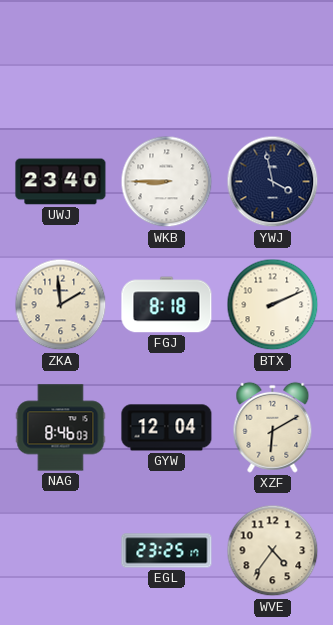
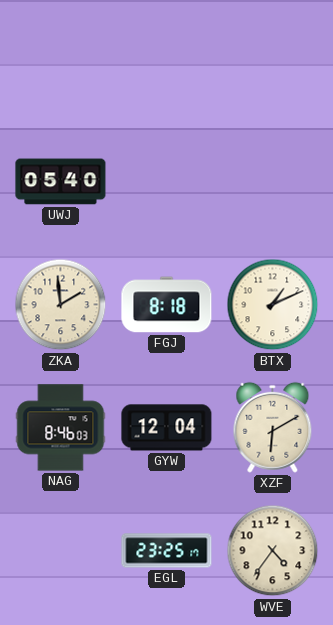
UWJ: 23:40 -> 05:40
WKB: 8:45 -> none
YWJ: 3:58 -> none
BTX: 2:11 -> 1:11
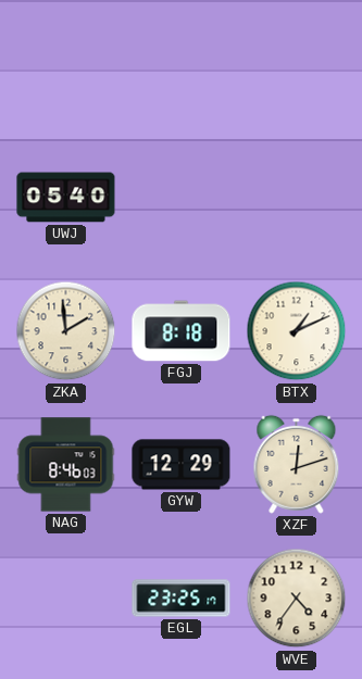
GYW: 12:04 -> 12:29
XZF: 6:10 -> 12:12
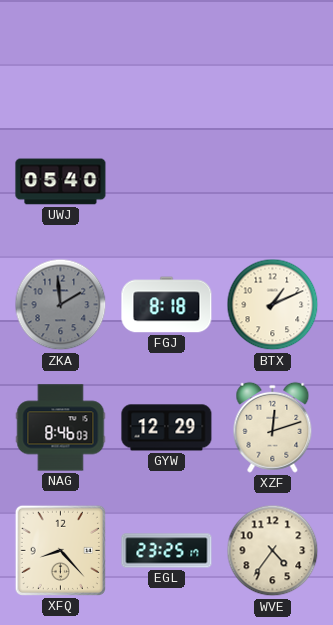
ZKA dial: cream -> grey
XFQ: none -> 8:23
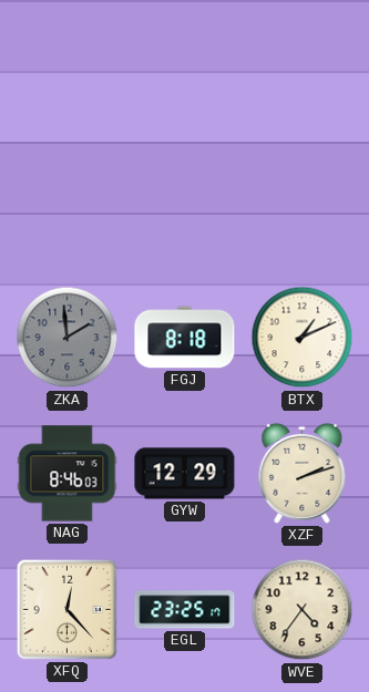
UWJ: 05:40 -> none
XZF: 12:12 -> 2:12
XFQ: 8:23 -> 12:23
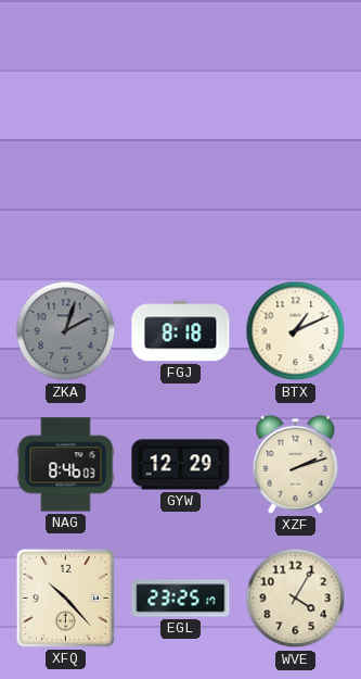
ZKA: 1:59 -> 2:03
XFQ: 12:23 -> 10:23
WVE: 4:36 -> 4:05
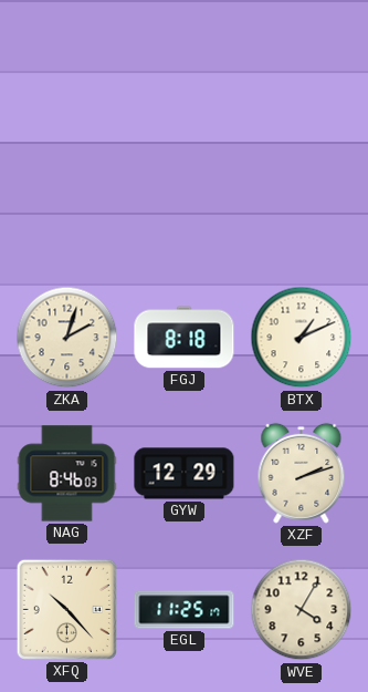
ZKA dial: grey -> cream
EGL: 23:25 -> 11:25
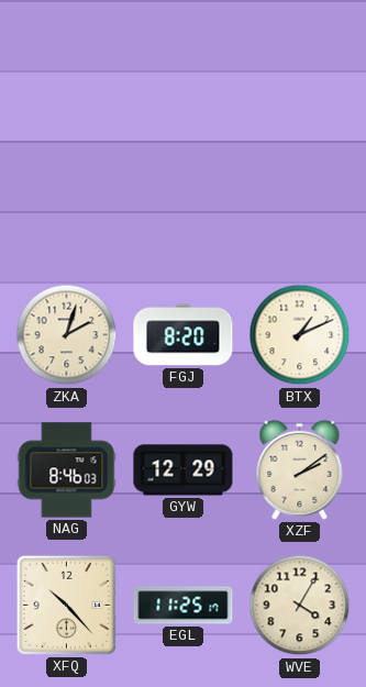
FGJ: 8:18 -> 8:20
XZF: 2:12 -> 2:09
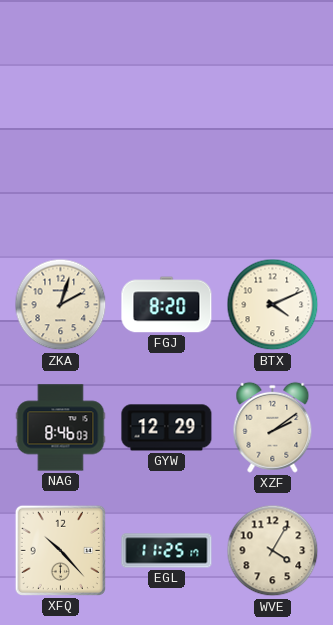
BTX: 1:11 -> 4:11
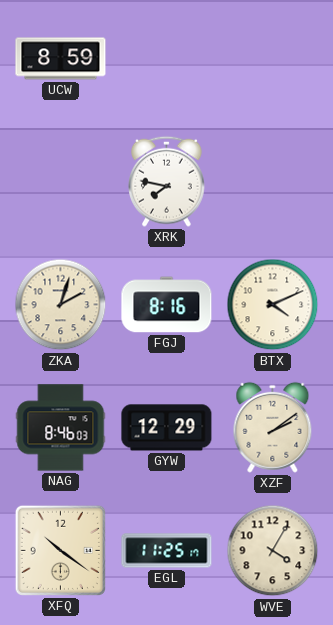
UCW: none -> 8:59
XRK: none -> 7:47
FGJ: 8:20 -> 8:16
XFQ: 10:23 -> 10:21
